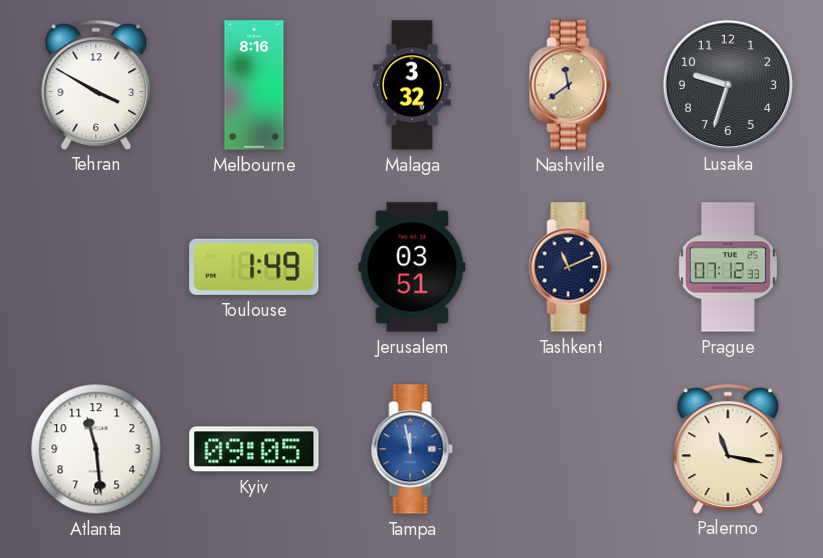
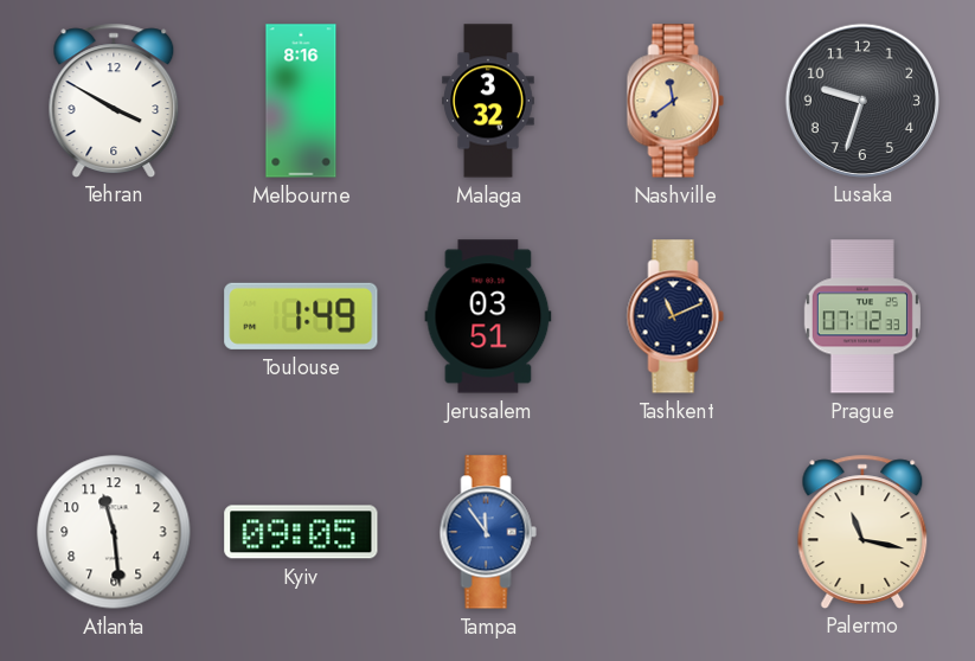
Tampa: 11:58 -> 11:54
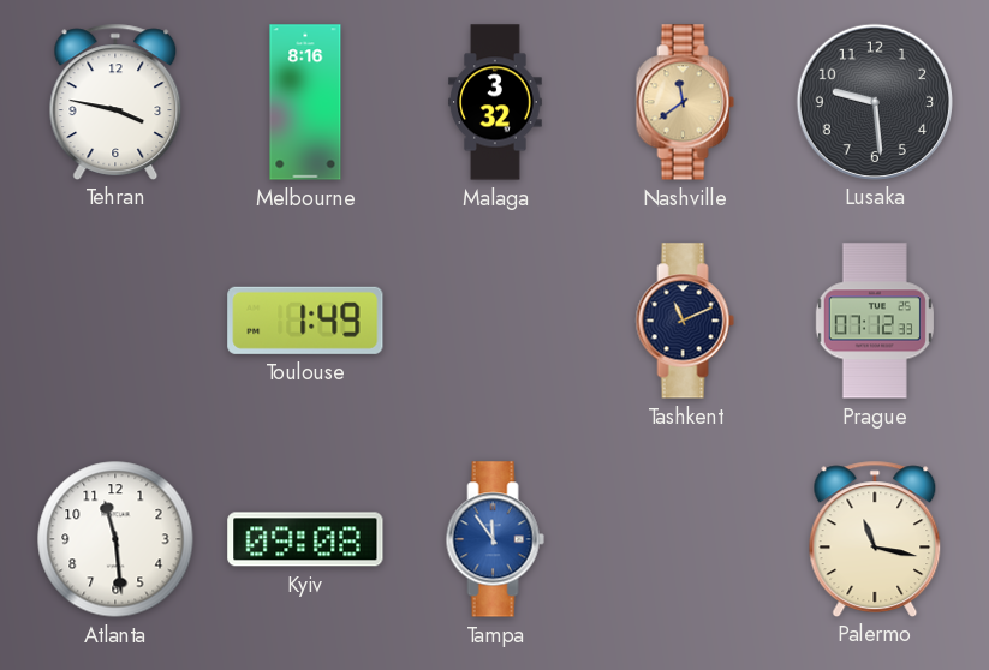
Tehran: 3:50 -> 3:47
Lusaka: 9:33 -> 9:29
Jerusalem: 03:51 -> none
Kyiv: 09:05 -> 09:08
